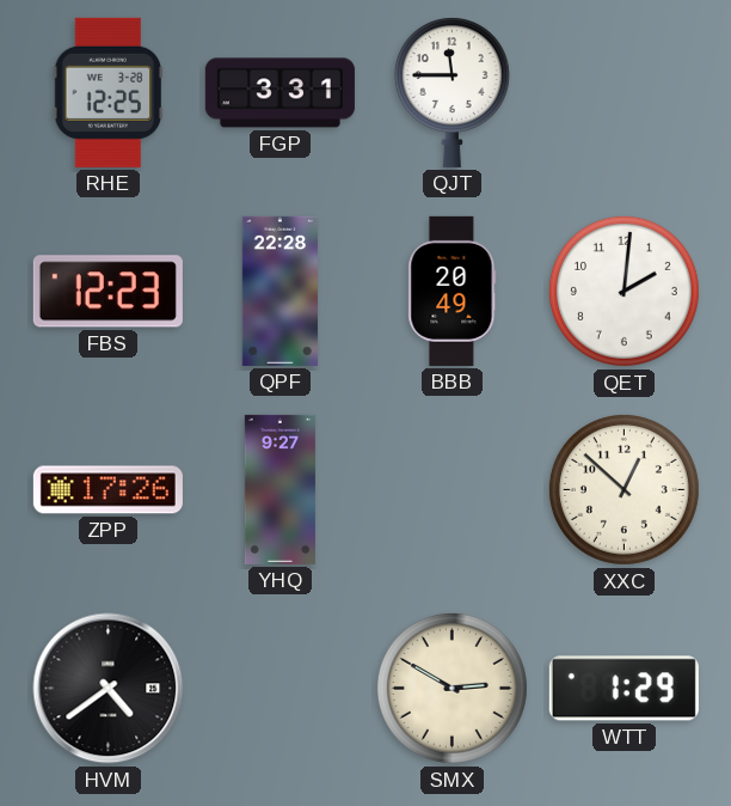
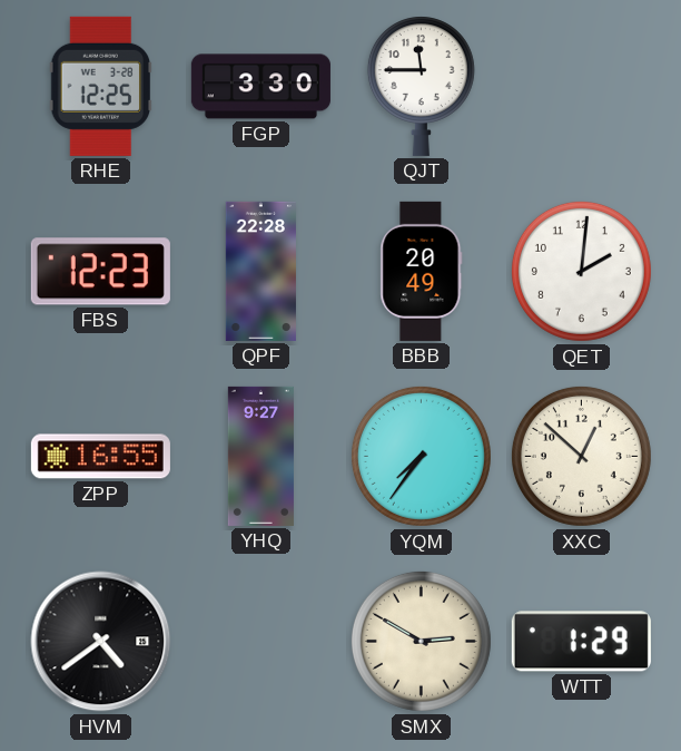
FGP: 3:31 -> 3:30
ZPP: 17:26 -> 16:55
YQM: none -> 7:36
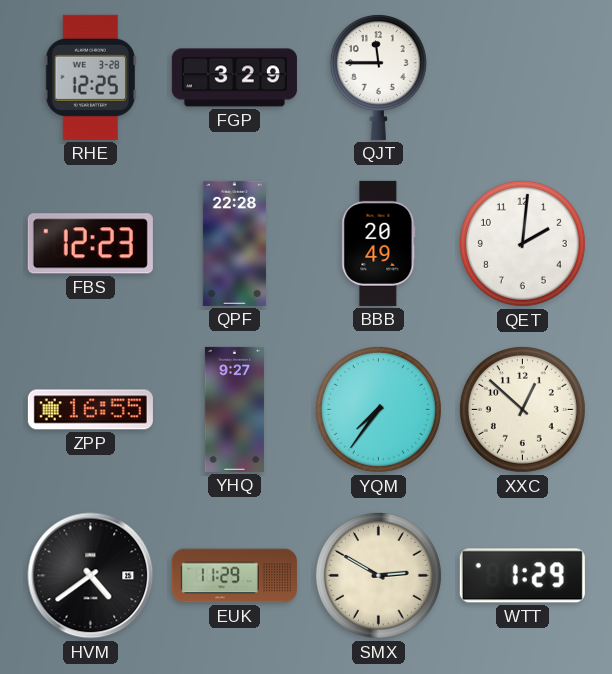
FGP: 3:30 -> 3:29
EUK: none -> 11:29
